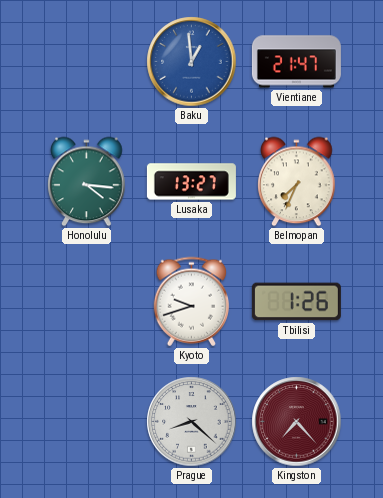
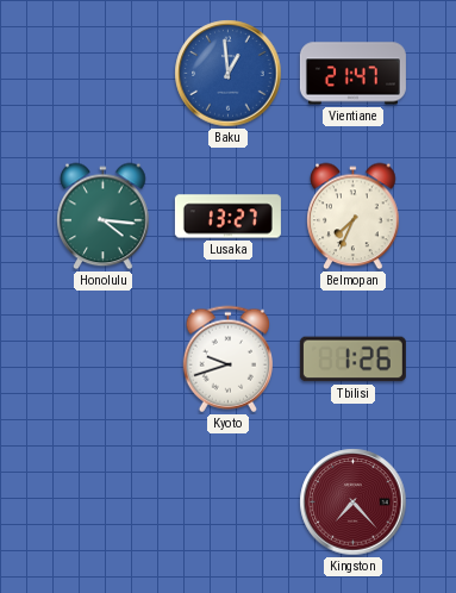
Prague: 8:22 -> none
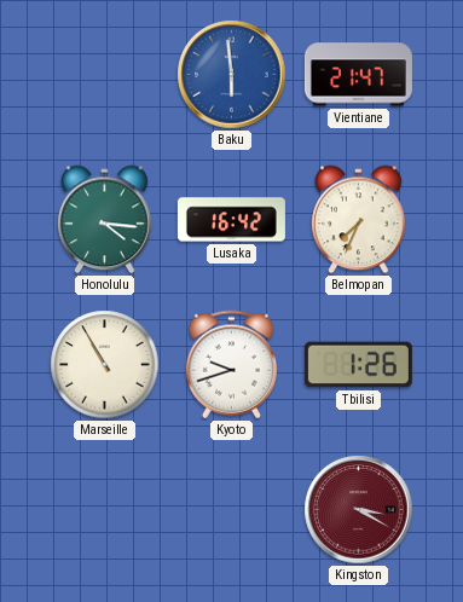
Baku: 12:59 -> 5:59
Lusaka: 13:27 -> 16:42
Marseille: none -> 10:55
Kingston: 7:23 -> 3:20
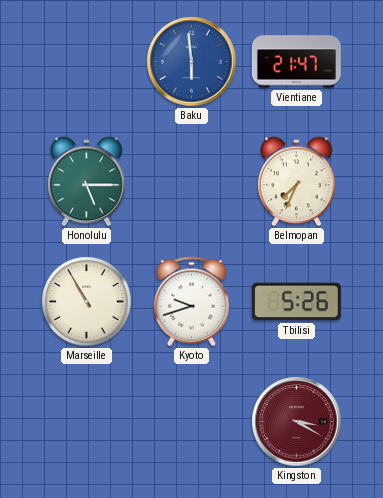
Honolulu: 4:16 -> 5:15
Lusaka: 16:42 -> none
Tbilisi: 1:26 -> 5:26
